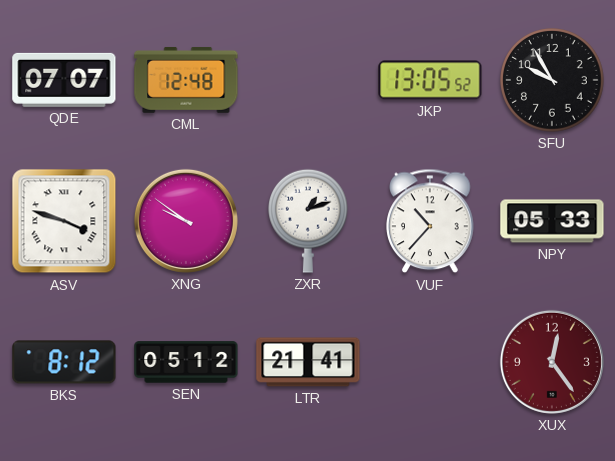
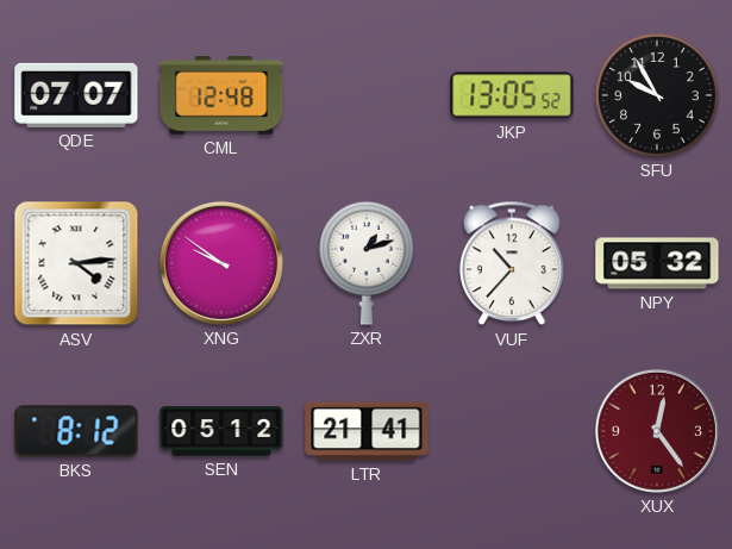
ASV: 3:48 -> 4:14
NPY: 05:33 -> 05:32
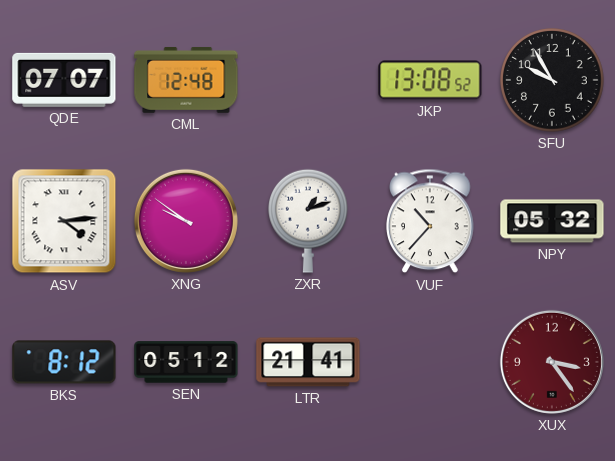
JKP: 13:05 -> 13:08
XUX: 12:24 -> 3:24
